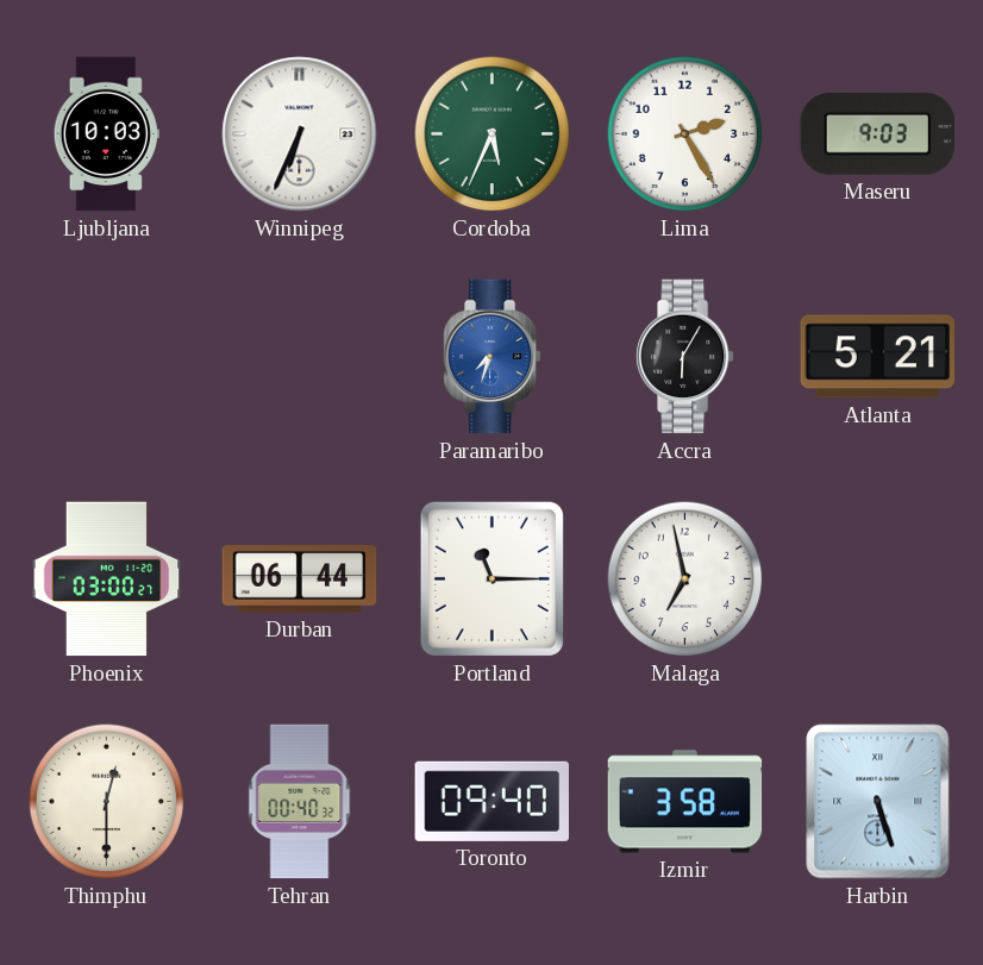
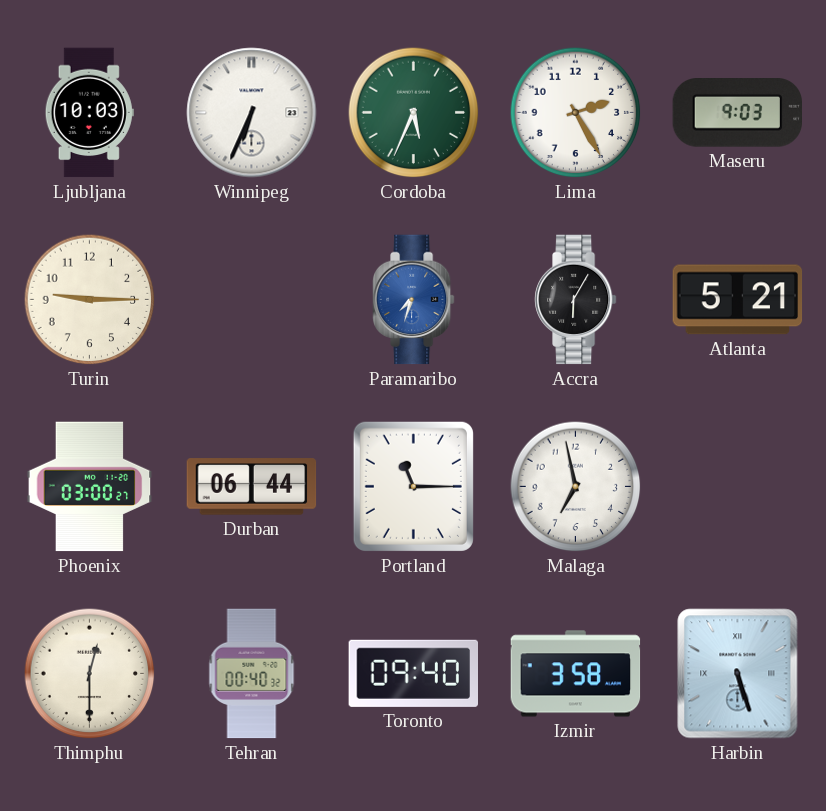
Turin: none -> 9:15
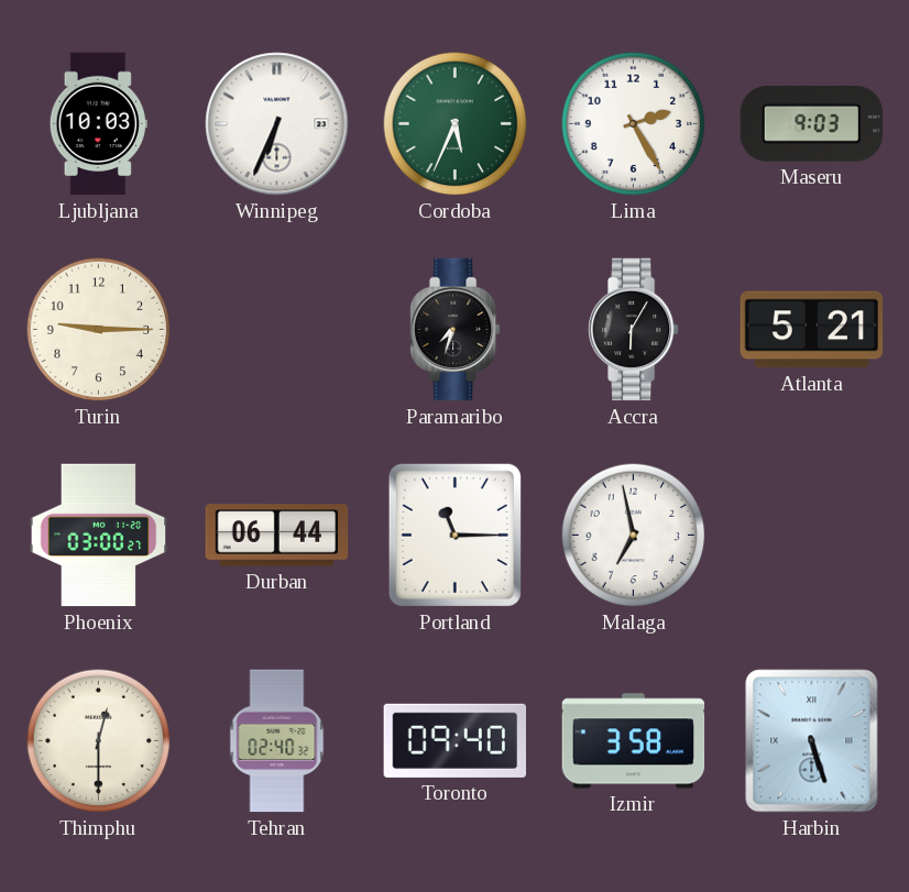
Paramaribo dial: blue -> black
Tehran: 00:40 -> 02:40
